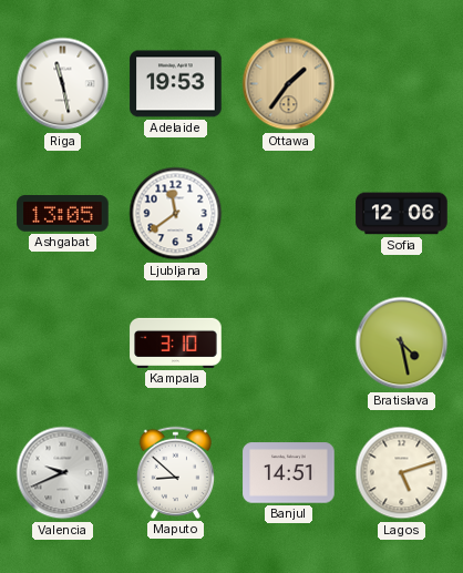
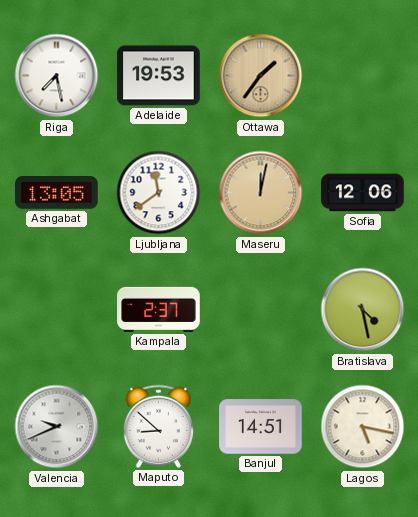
Riga: 11:28 -> 7:28
Maseru: none -> 12:02
Kampala: 3:10 -> 2:37
Lagos: 5:12 -> 5:17
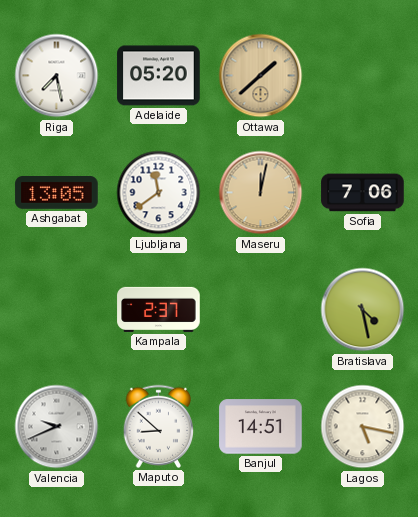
Adelaide: 19:53 -> 05:20
Ottawa: 1:36 -> 1:38
Sofia: 12:06 -> 7:06
